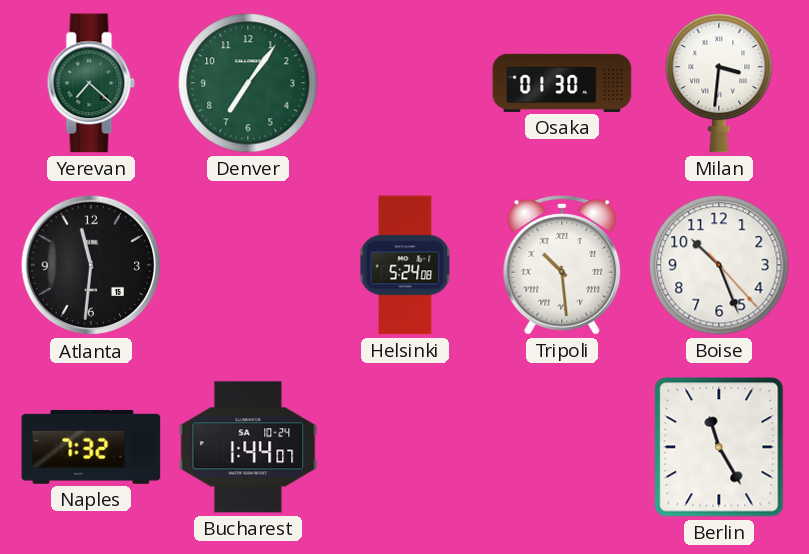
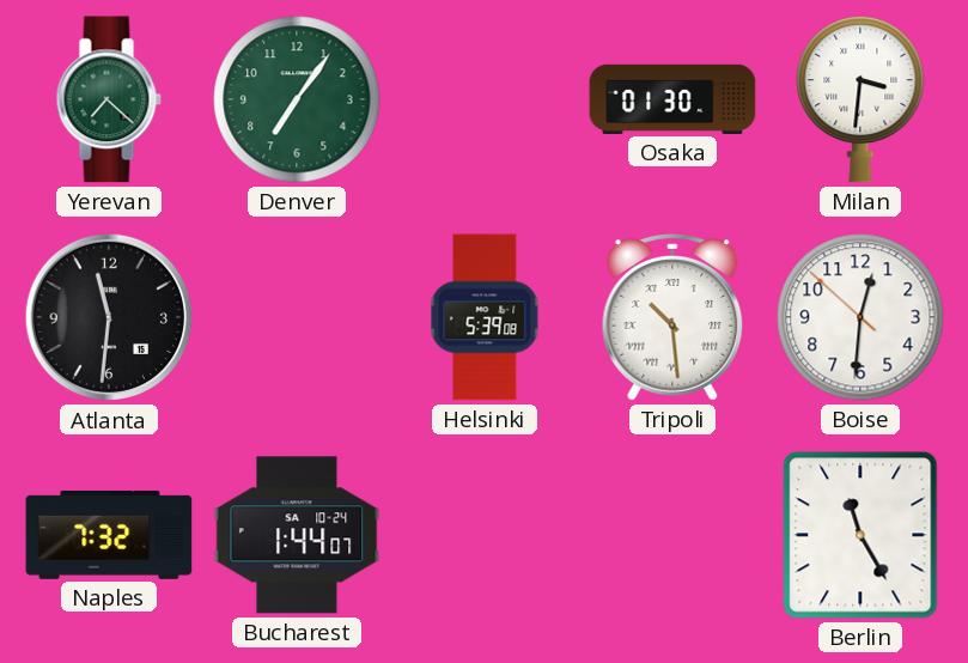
Helsinki: 5:24 -> 5:39
Boise: 10:26 -> 12:30
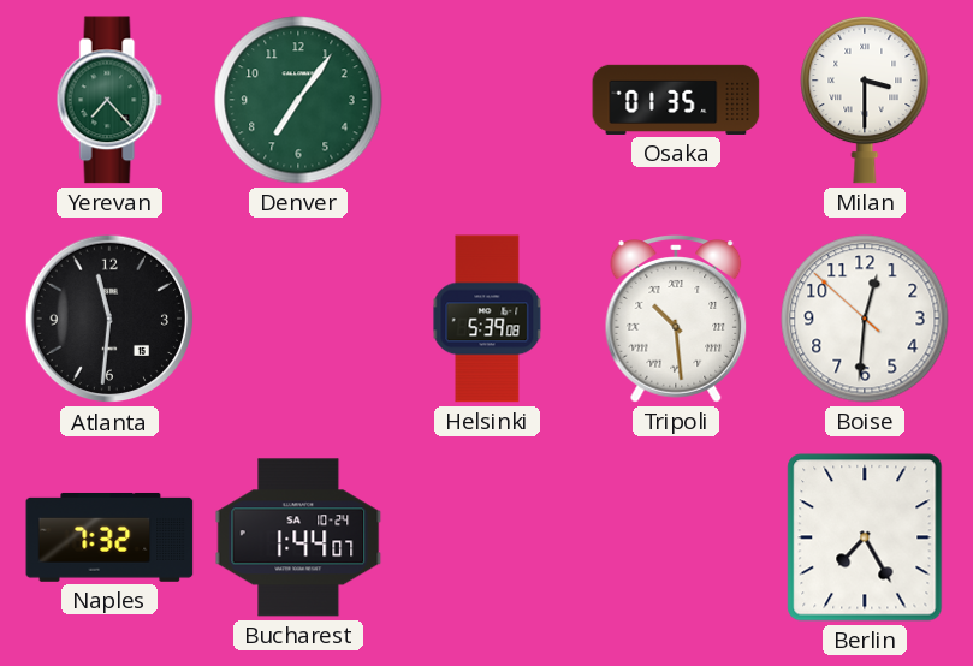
Yerevan: 7:22 -> 7:23
Osaka: 01:30 -> 01:35
Milan: 3:31 -> 3:30
Berlin: 11:25 -> 7:25
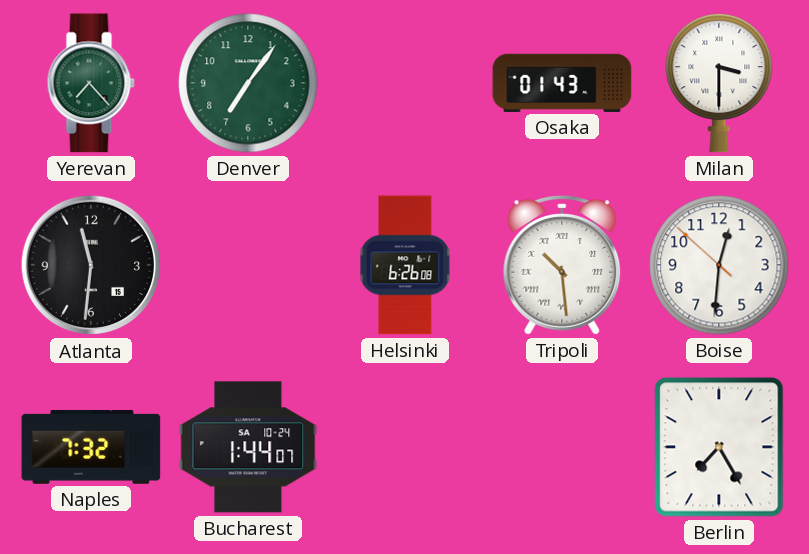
Osaka: 01:35 -> 01:43
Helsinki: 5:39 -> 6:26
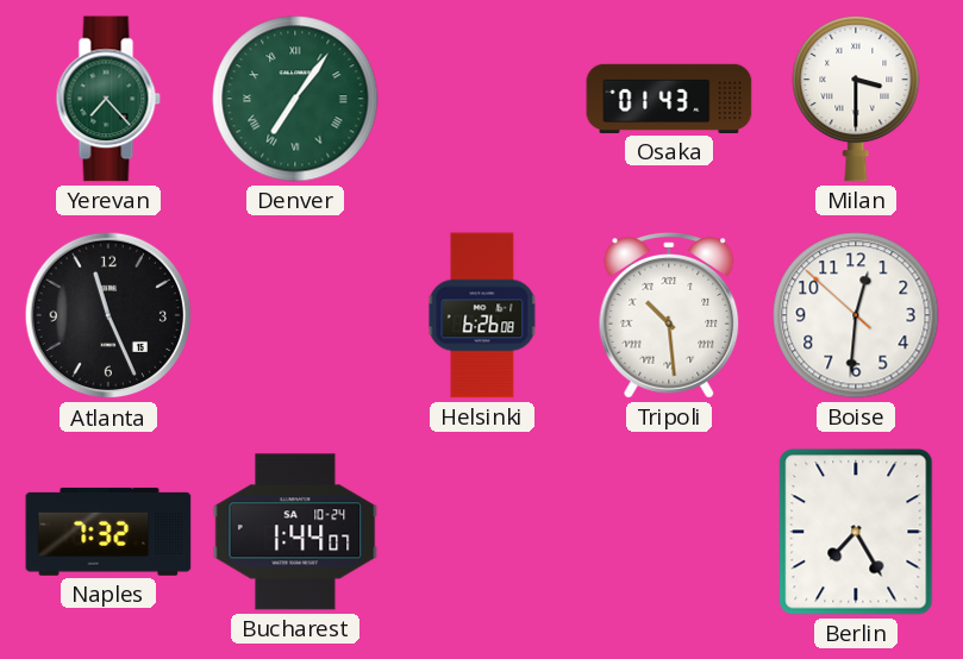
Denver numerals: Arabic -> Roman
Atlanta: 11:31 -> 11:26
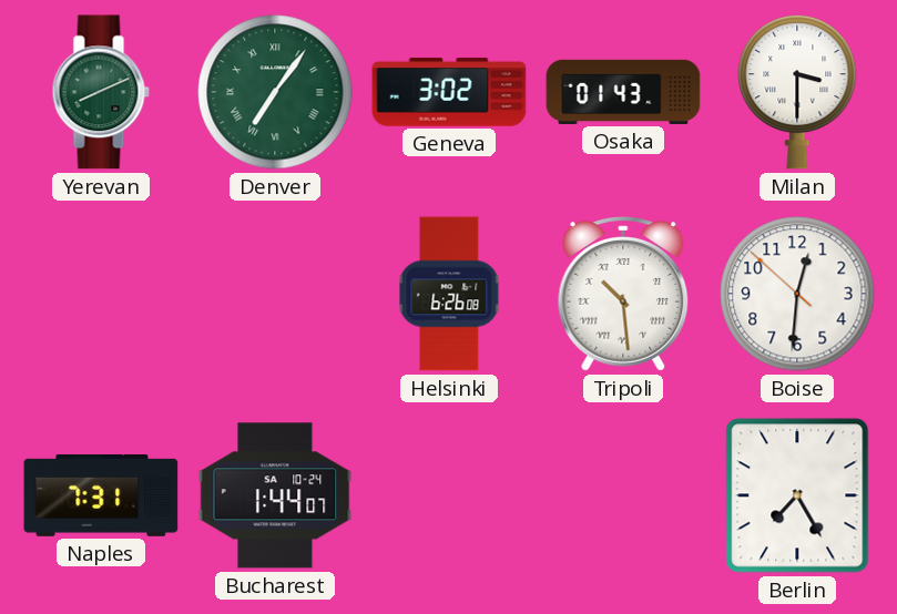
Yerevan: 7:23 -> 8:11
Geneva: none -> 3:02
Atlanta: 11:26 -> none
Naples: 7:32 -> 7:31
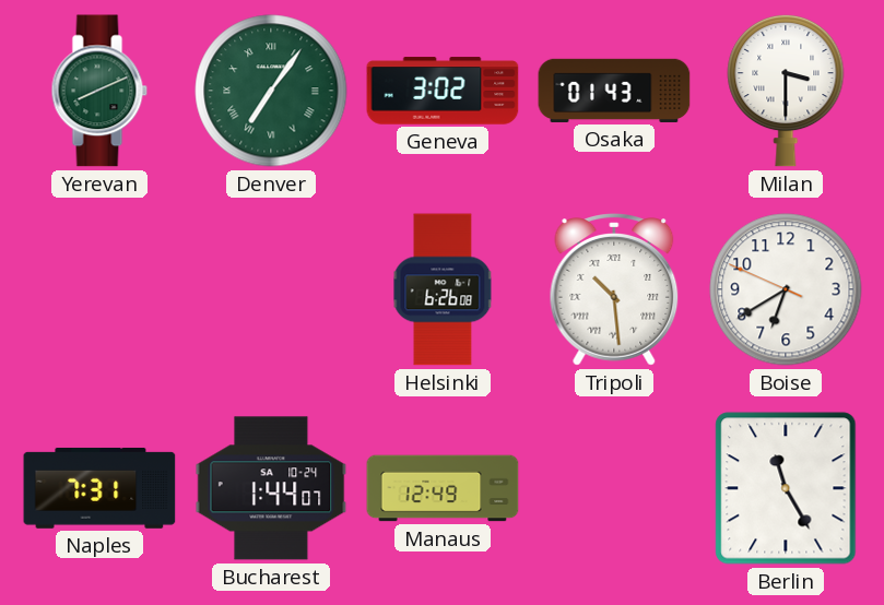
Boise: 12:30 -> 6:39
Manaus: none -> 12:49
Berlin: 7:25 -> 11:25
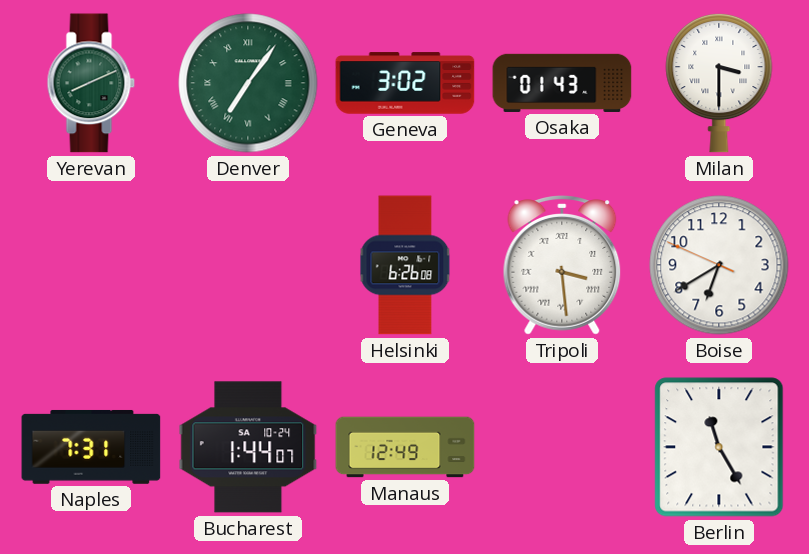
Tripoli: 10:29 -> 3:29
